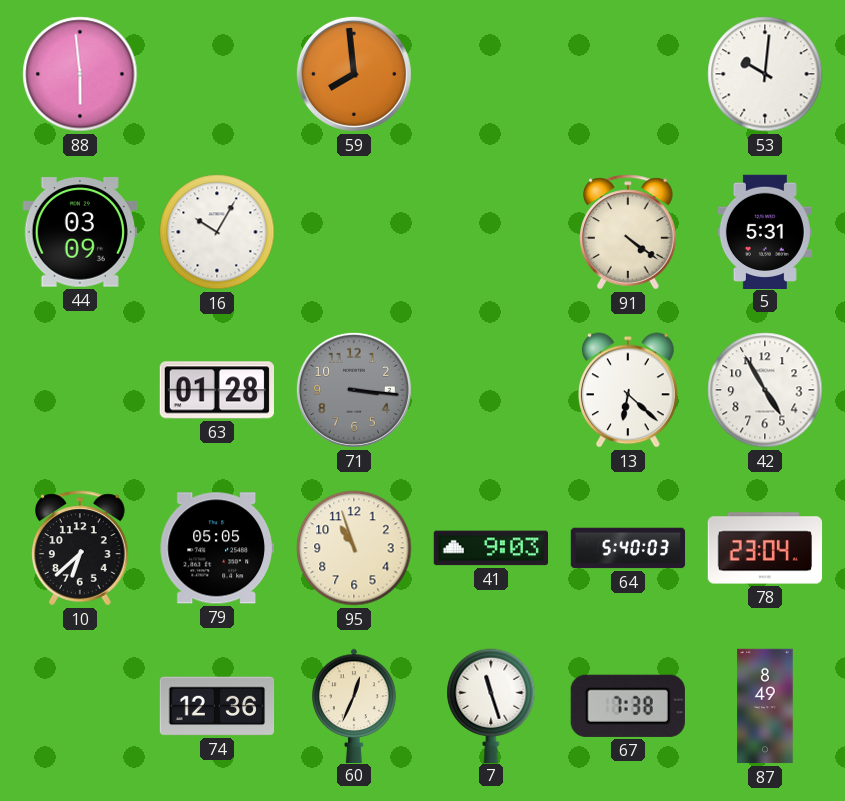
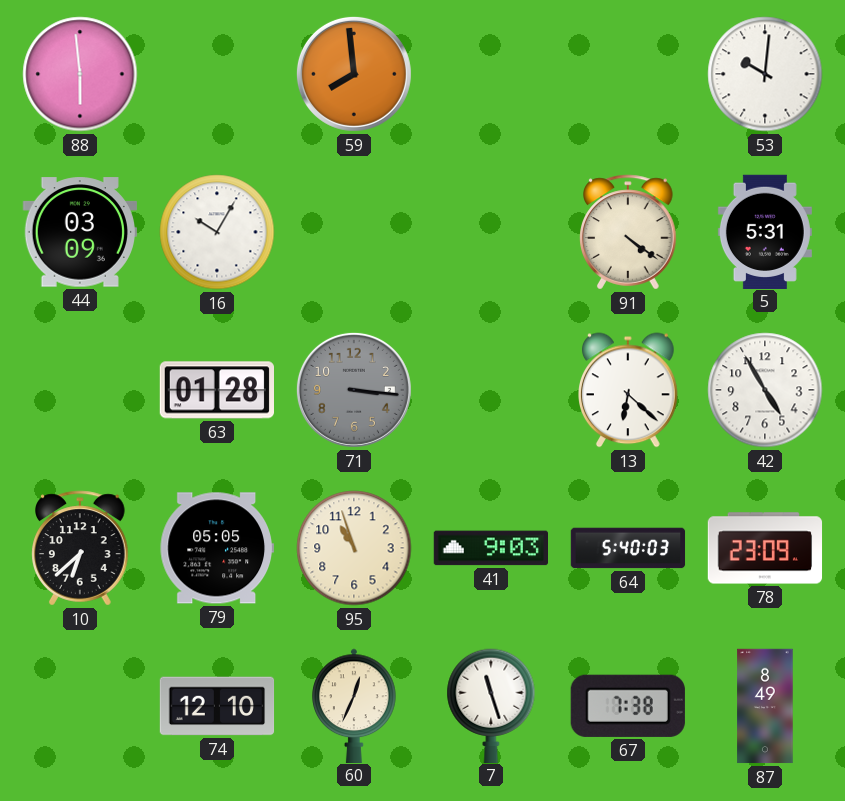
78: 23:04 -> 23:09
74: 12:36 -> 12:10
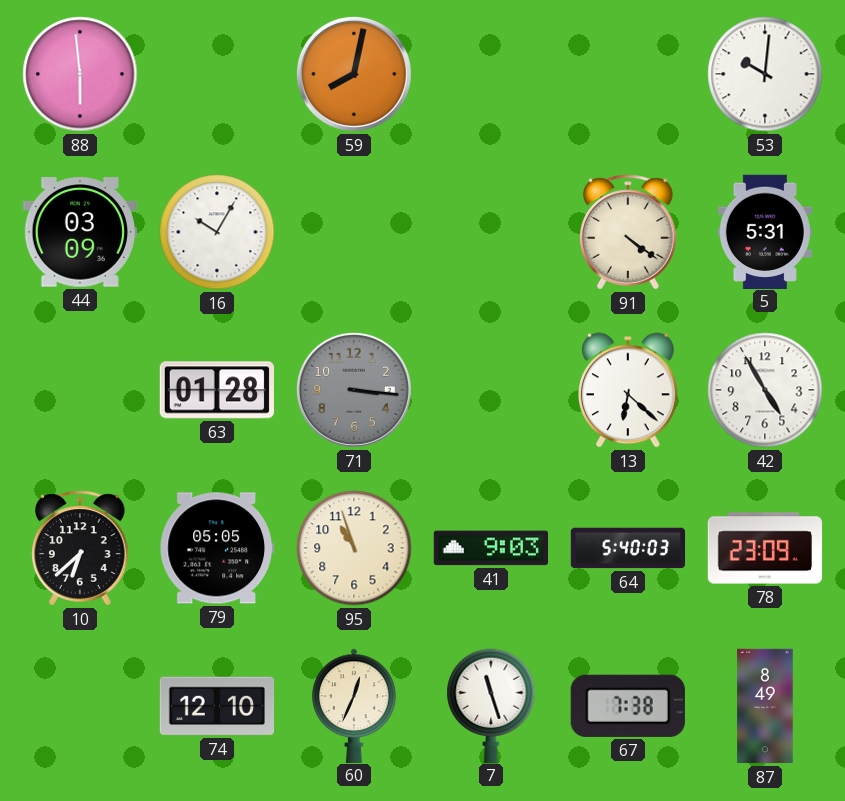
59: 7:59 -> 8:02
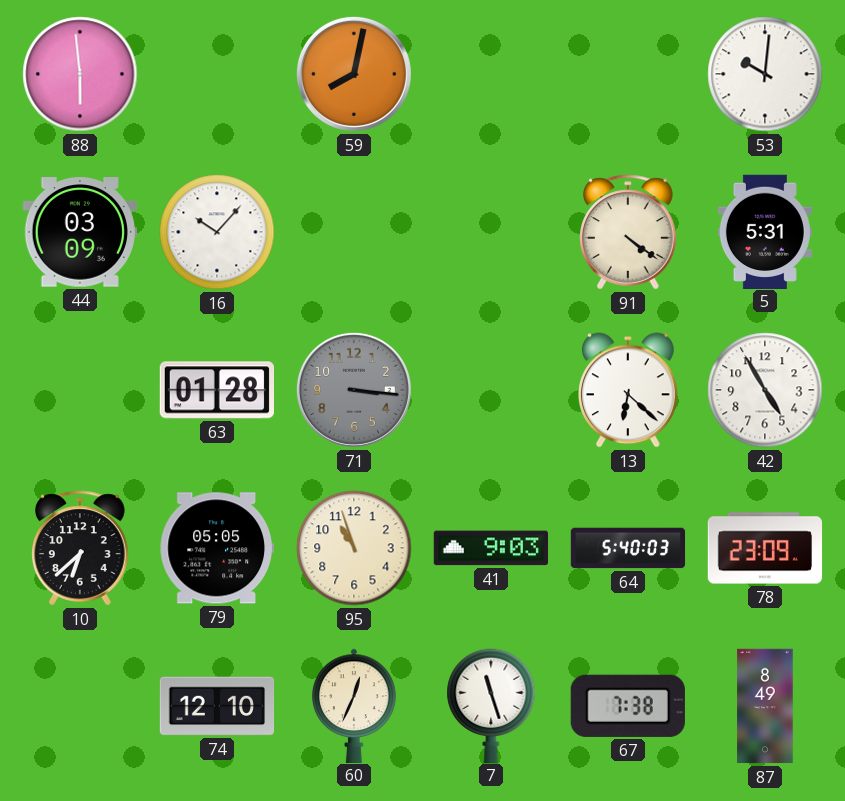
16: 10:05 -> 10:07
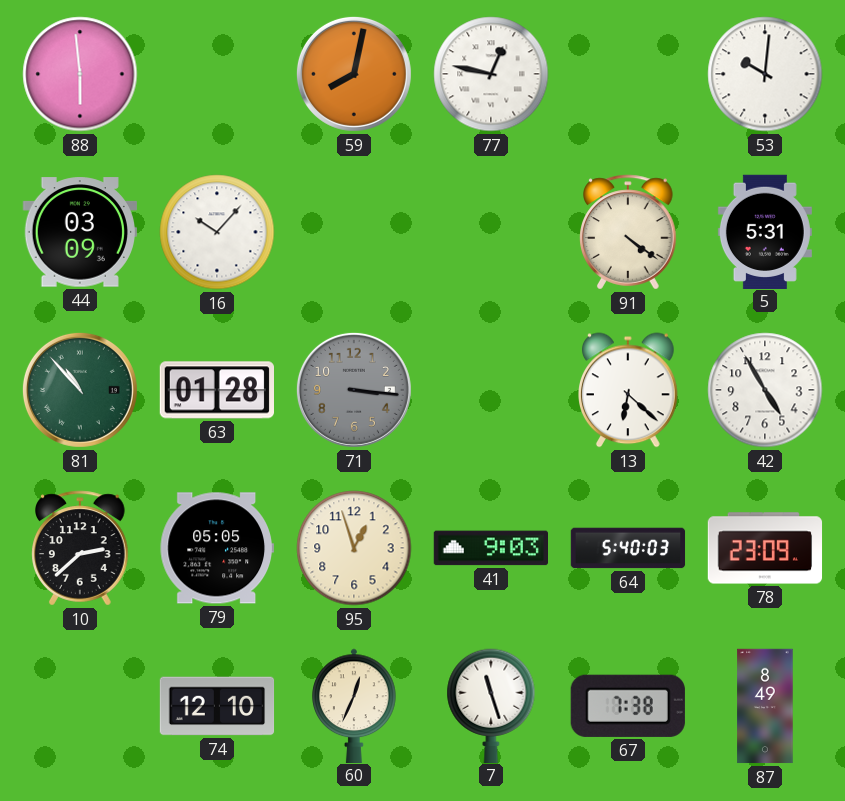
77: none -> 12:47
81: none -> 10:53
10: 6:38 -> 2:38
95: 10:57 -> 12:57
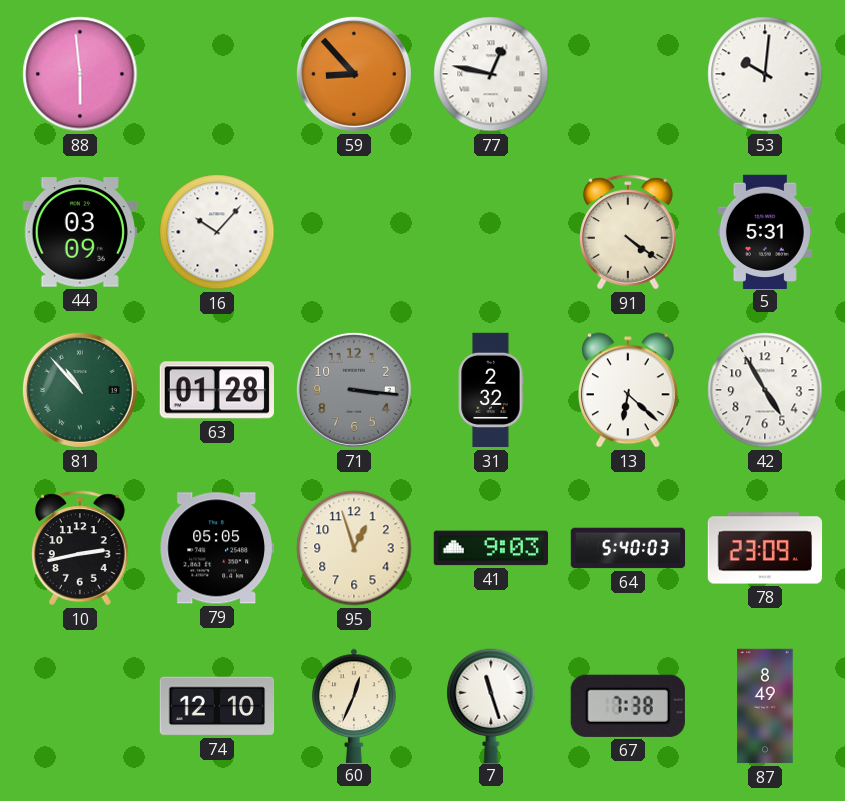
59: 8:02 -> 8:53
31: none -> 2:32
10: 2:38 -> 2:43
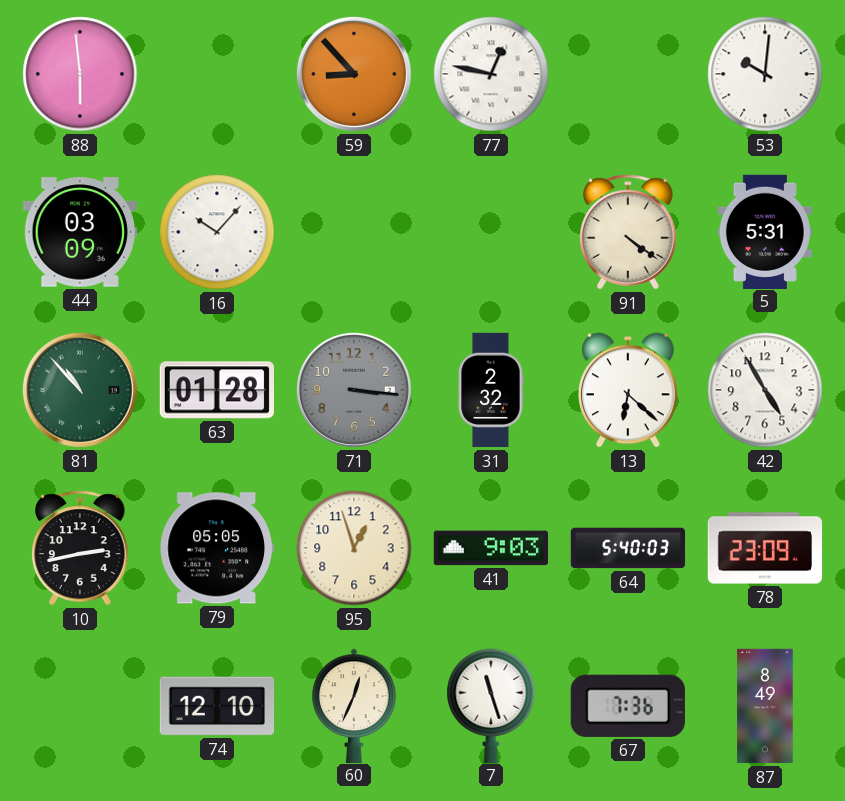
67: 7:38 -> 7:36
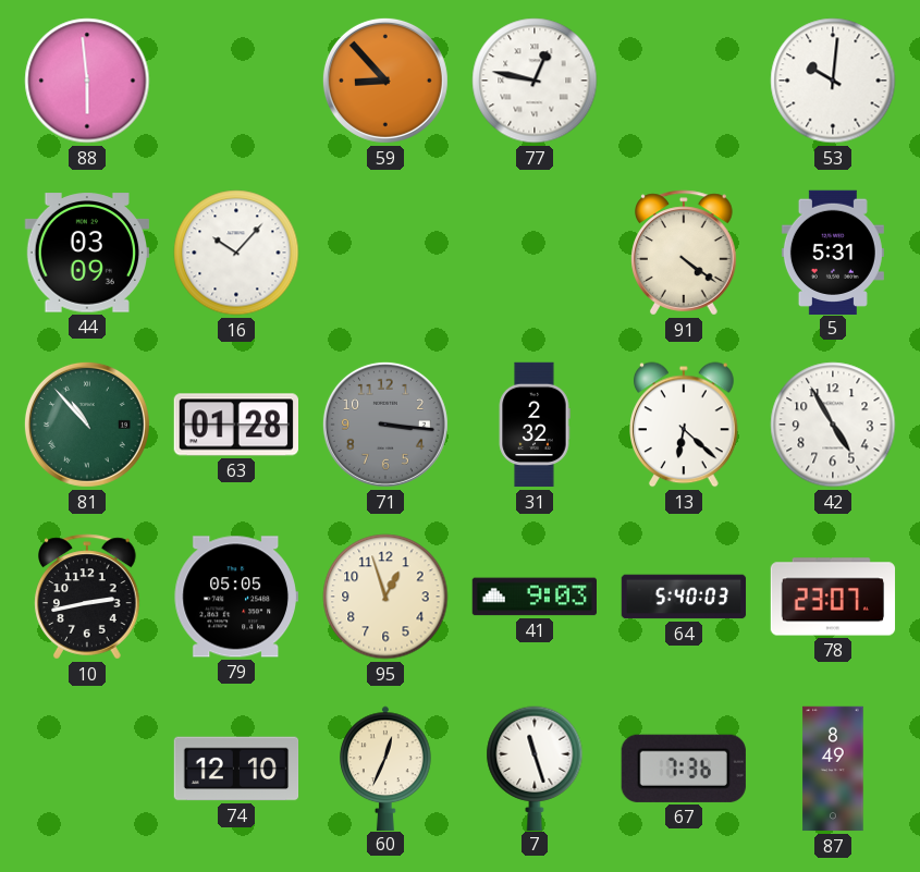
78: 23:09 -> 23:07
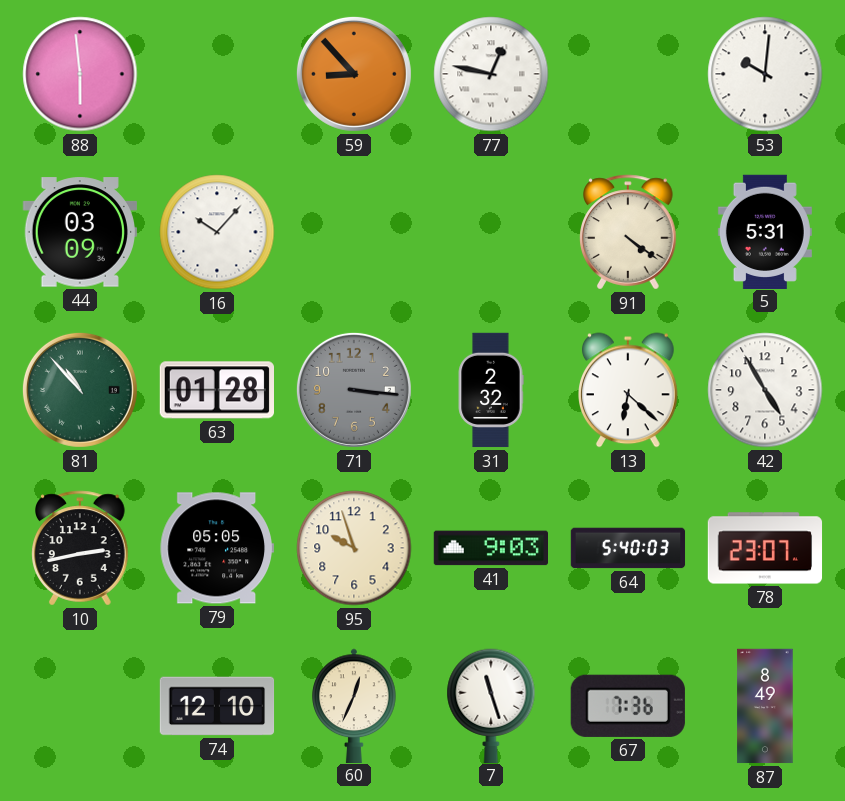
95: 12:57 -> 9:57
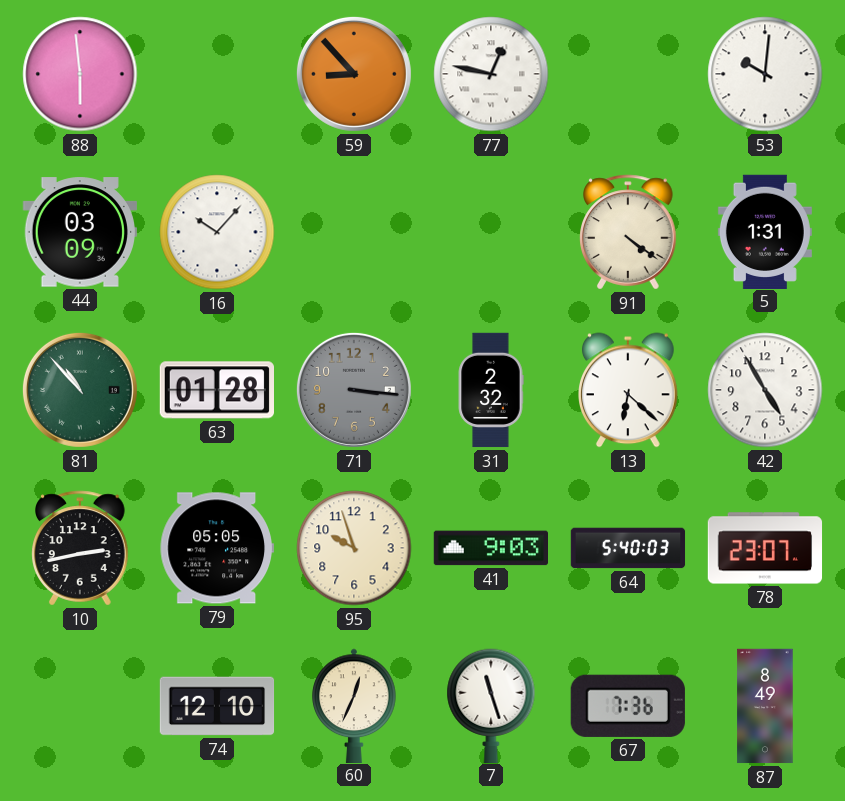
5: 5:31 -> 1:31
